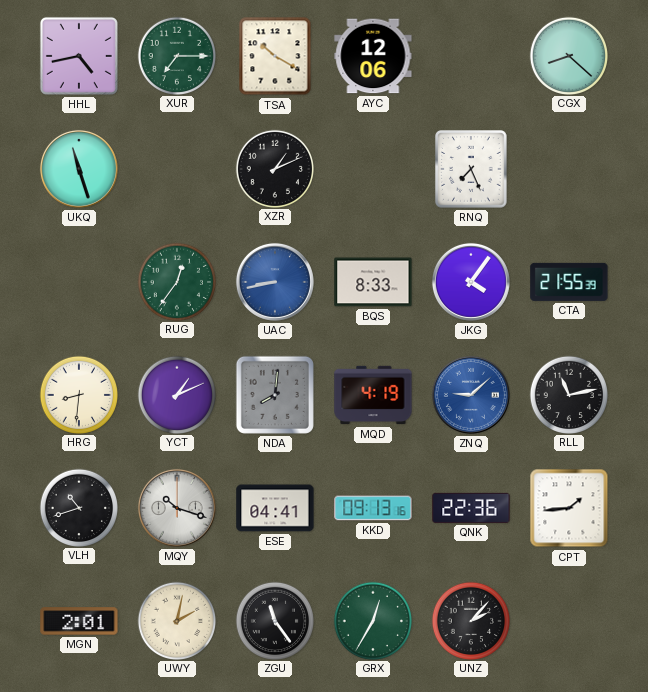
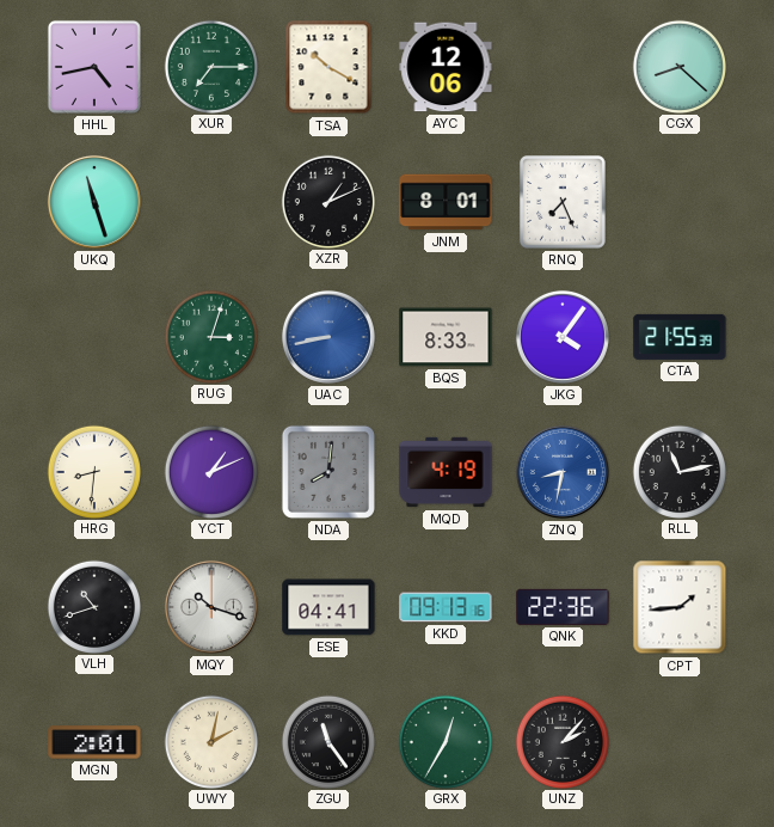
JNM: none -> 8:01
RUG: 12:36 -> 3:03
ZNQ: 9:08 -> 8:32
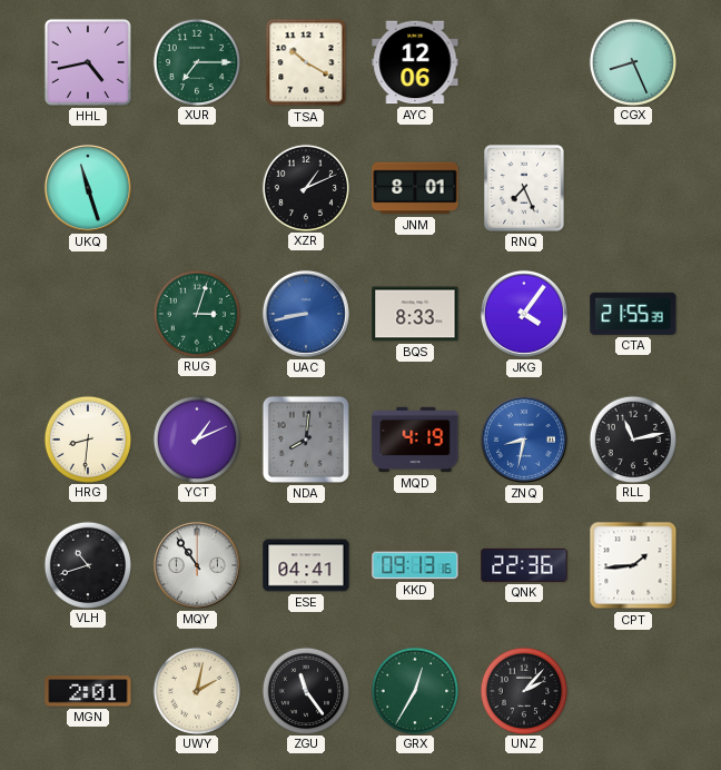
CGX: 8:22 -> 8:26
MQY: 10:18 -> 10:54
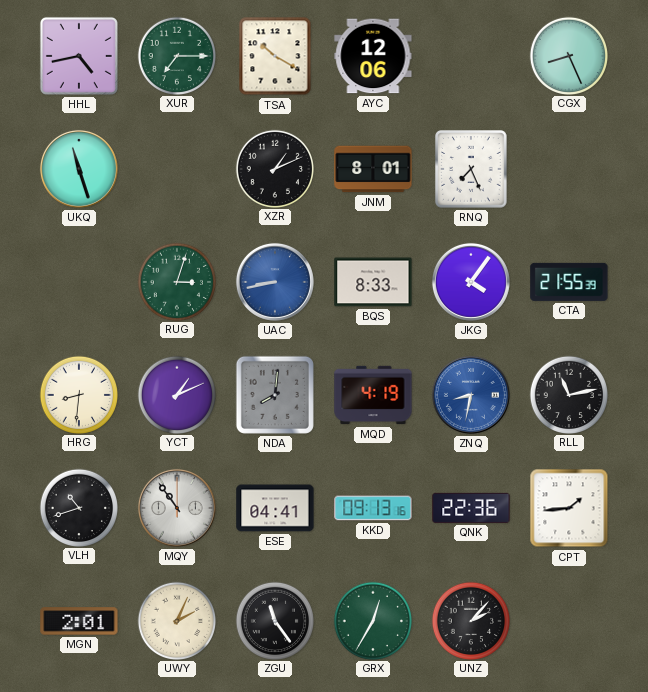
UWY: 2:02 -> 2:04
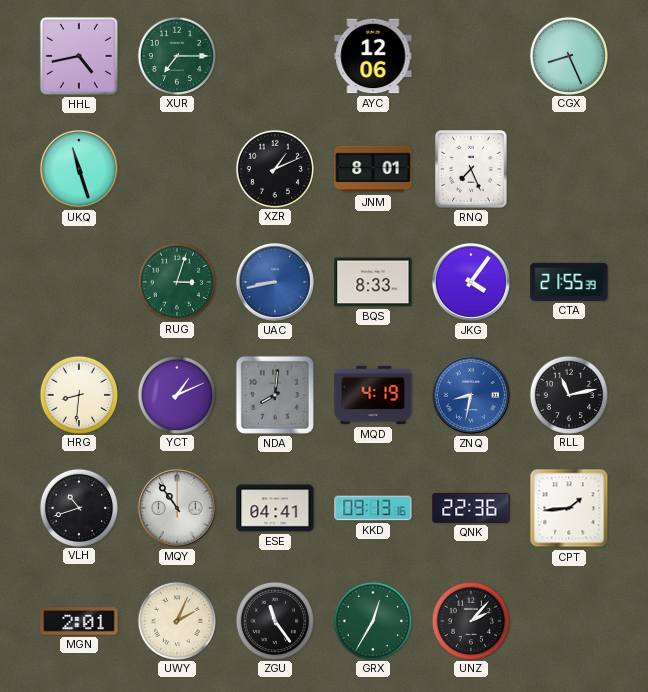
TSA: 10:20 -> none
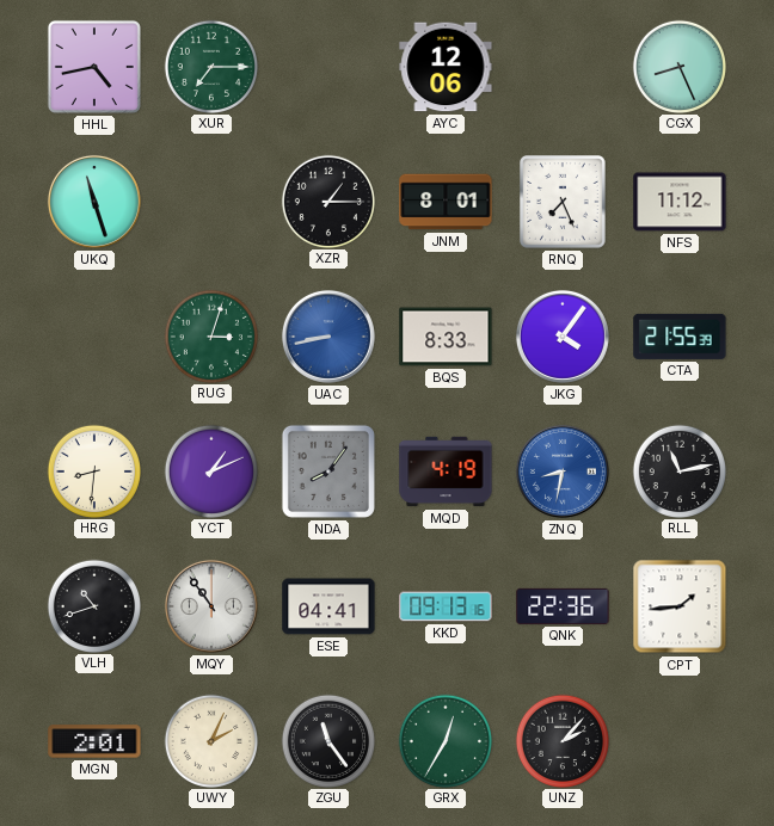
XZR: 1:11 -> 1:15
NFS: none -> 11:12
NDA: 8:01 -> 8:06
